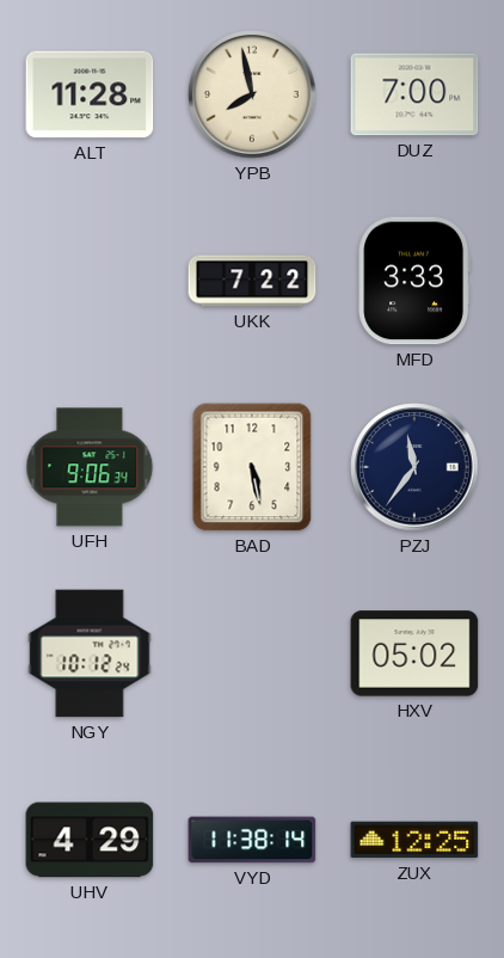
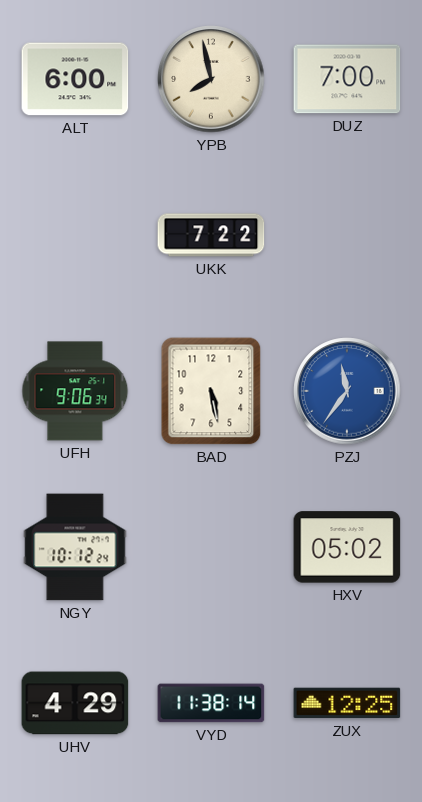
ALT: 11:28 -> 6:00
MFD: 3:33 -> none
PZJ dial: navy -> blue
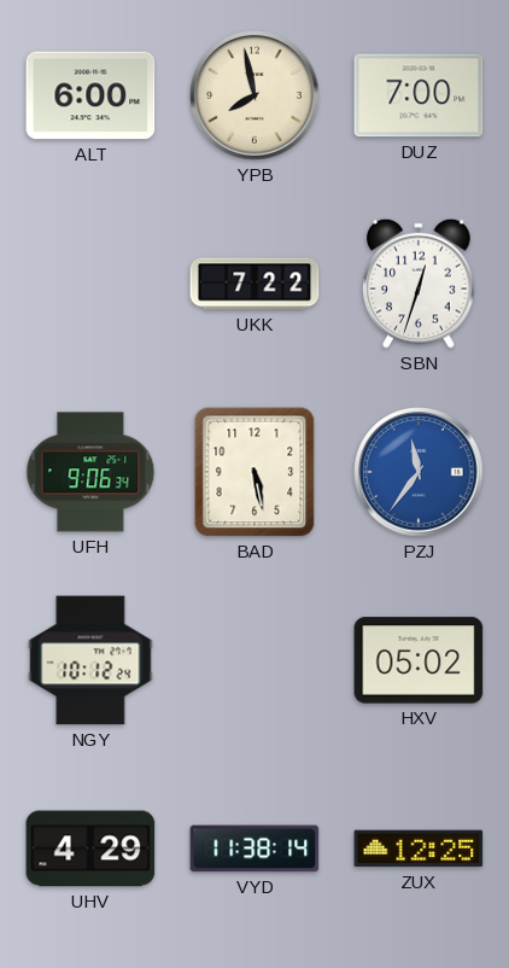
SBN: none -> 12:33
